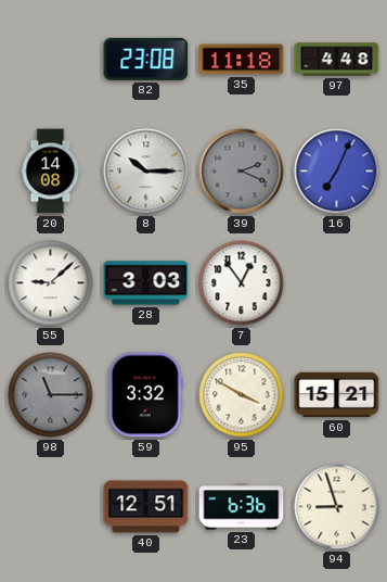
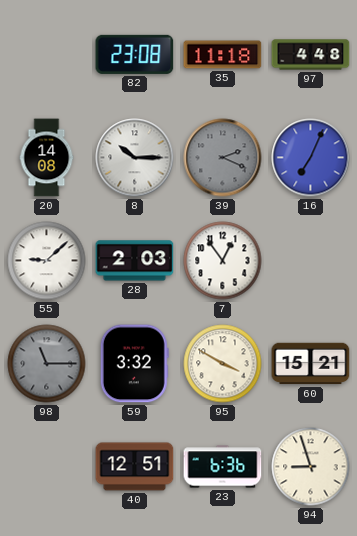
28: 3:03 -> 2:03
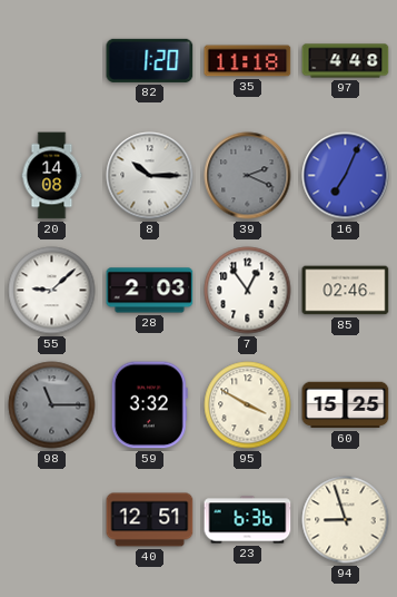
82: 23:08 -> 1:20
85: none -> 02:46
60: 15:21 -> 15:25
